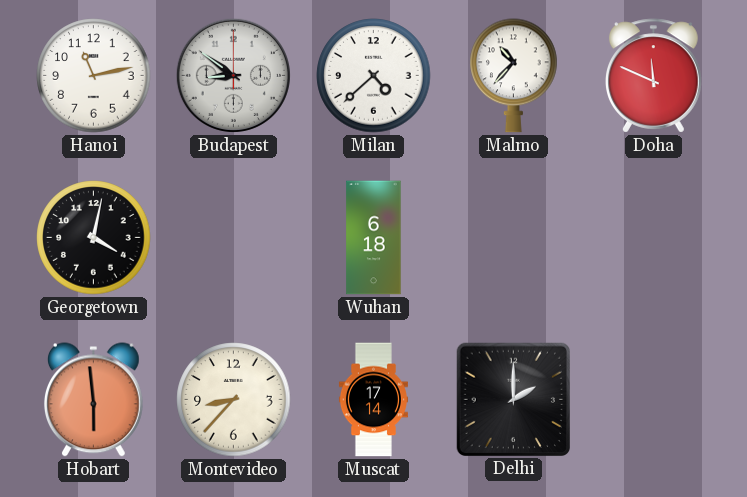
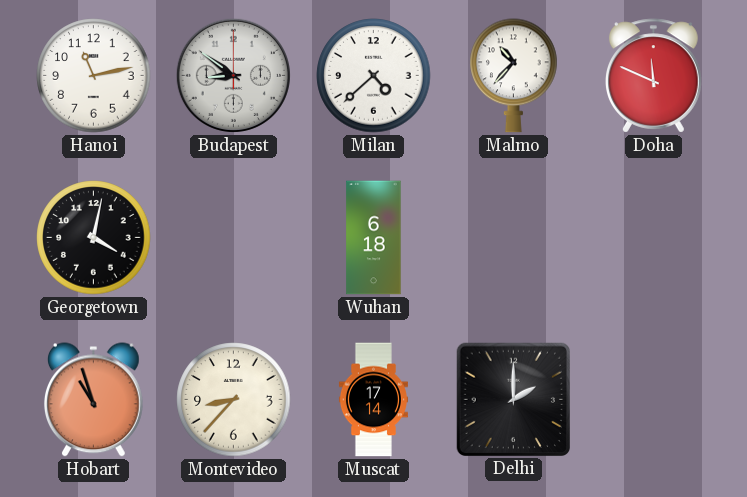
Hobart: 5:59 -> 10:57
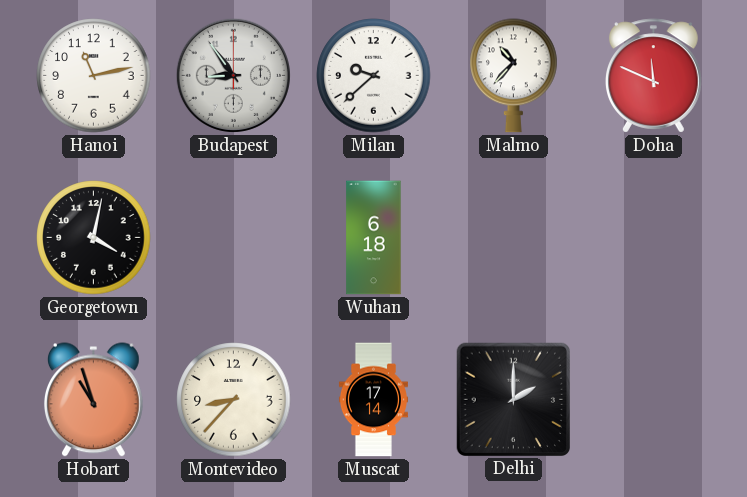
Budapest: 8:51 -> 8:54
Milan: 4:38 -> 9:38
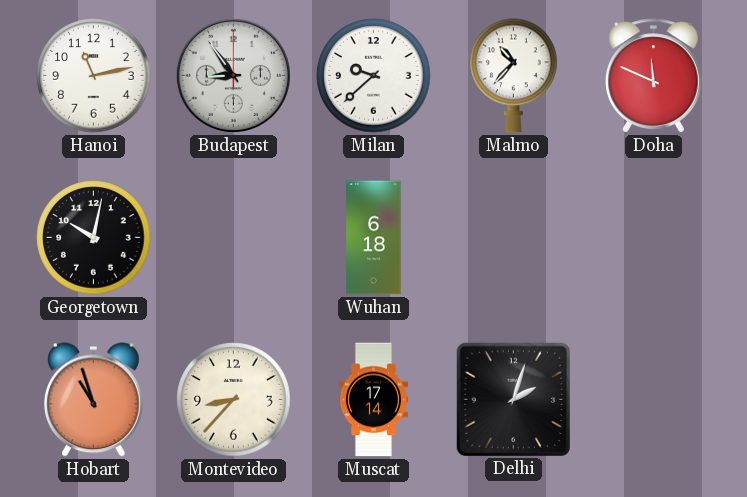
Georgetown: 4:02 -> 10:02
Delhi: 2:00 -> 2:03
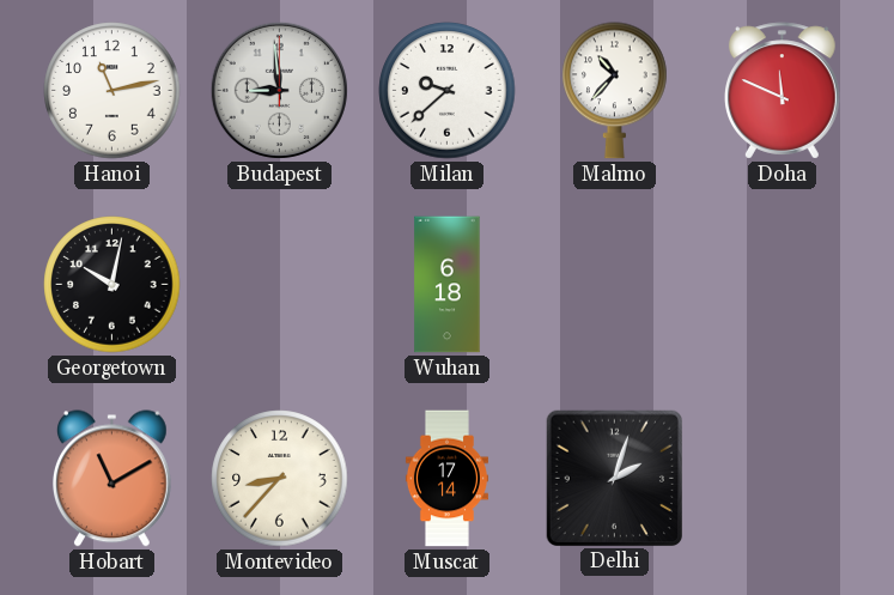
Budapest: 8:54 -> 8:59
Hobart: 10:57 -> 11:10
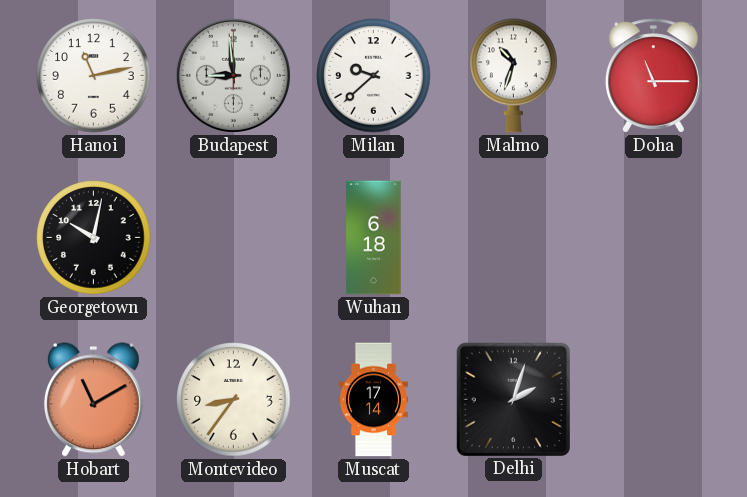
Malmo: 10:37 -> 10:33
Doha: 11:49 -> 11:15
Montevideo: 8:37 -> 8:36
